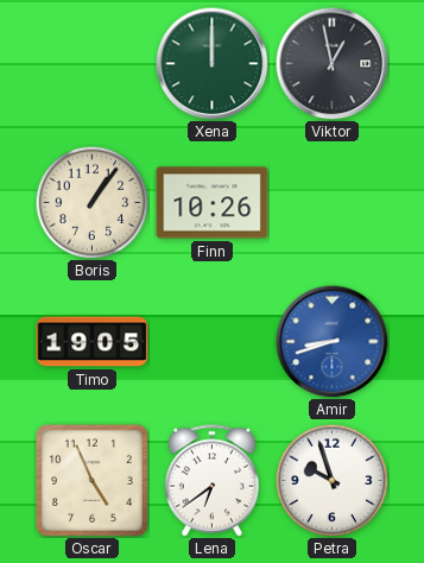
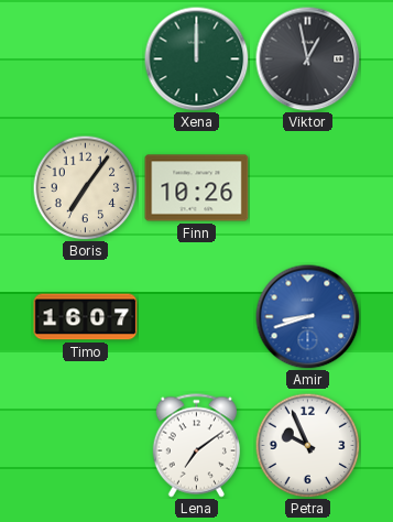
Boris: 1:06 -> 7:06
Timo: 19:05 -> 16:07
Oscar: 4:56 -> none
Lena: 6:39 -> 7:09
Petra: 9:57 -> 9:56
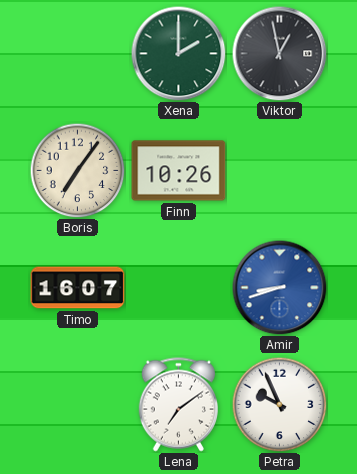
Xena: 12:00 -> 2:00
